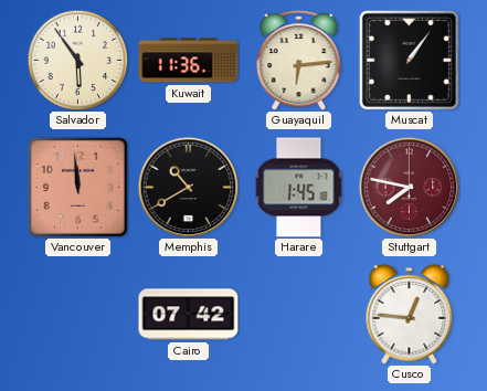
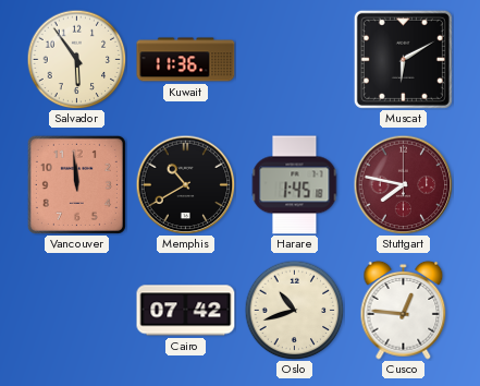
Guayaquil: 6:14 -> none
Muscat: 1:06 -> 6:10
Oslo: none -> 10:42
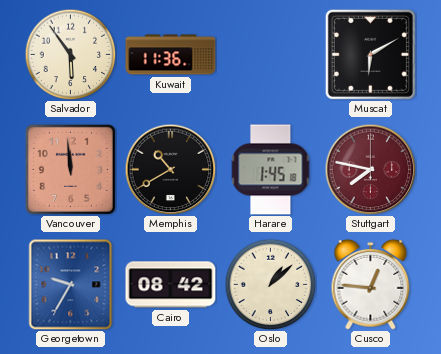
Georgetown: none -> 9:35
Cairo: 07:42 -> 08:42
Oslo: 10:42 -> 1:08
